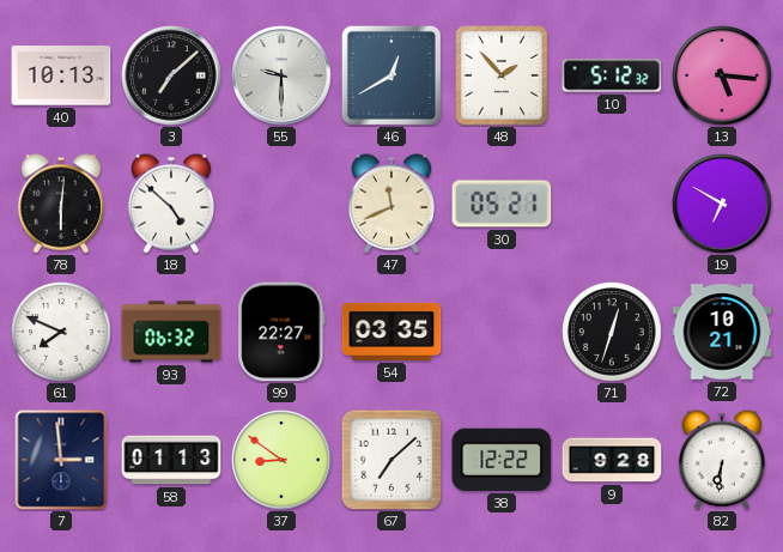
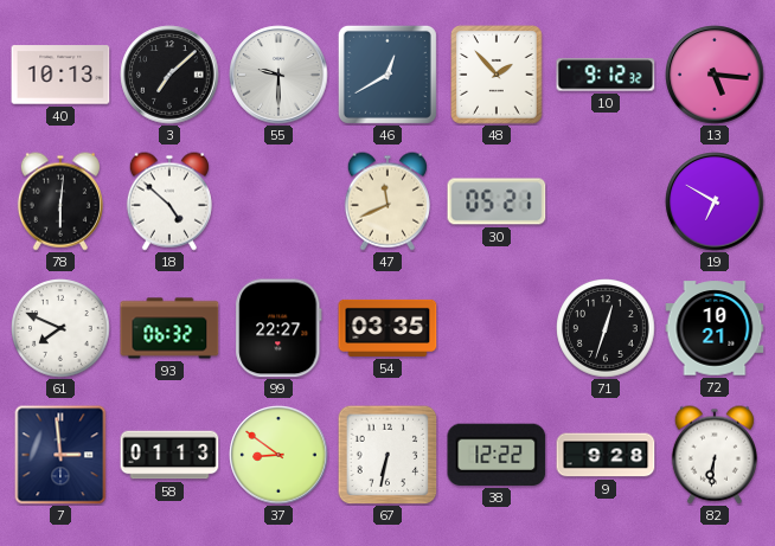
10: 5:12 -> 9:12
67: 7:08 -> 6:32
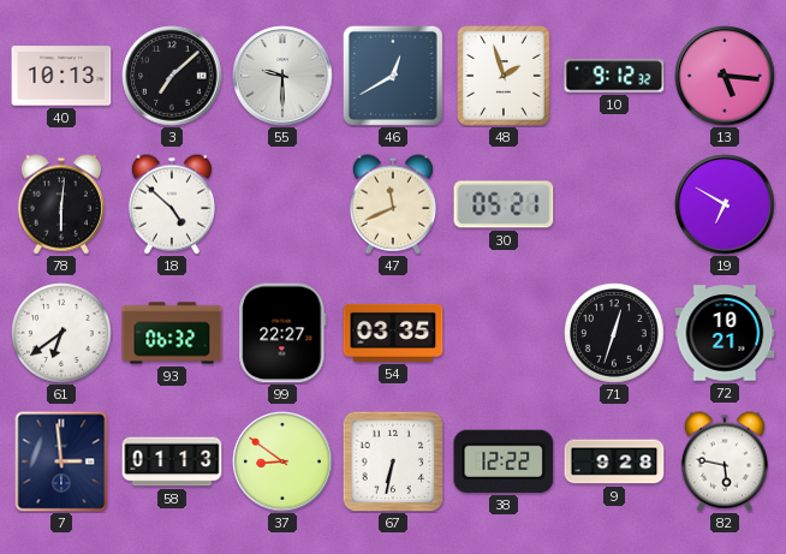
48: 1:53 -> 1:57
61: 7:49 -> 6:39
82: 6:31 -> 5:47
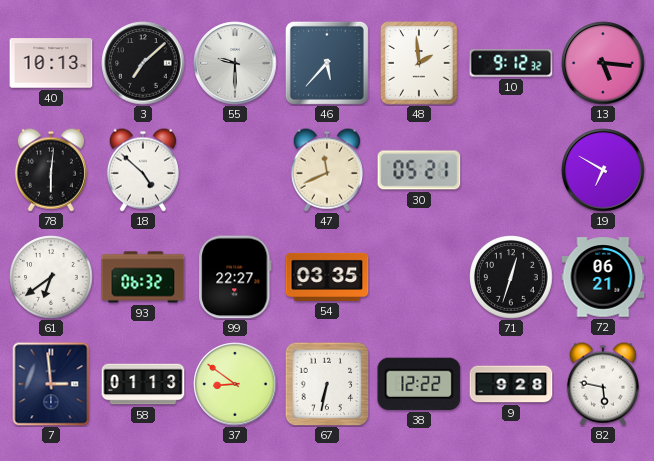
46: 12:40 -> 5:37
48: 1:57 -> 1:59
72: 10:21 -> 06:21
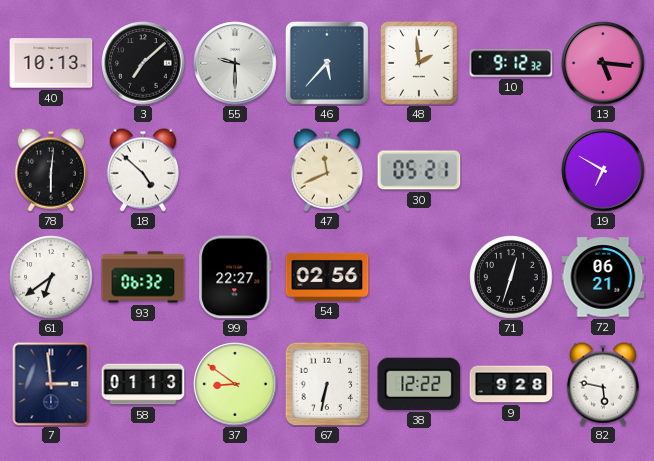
54: 03:35 -> 02:56
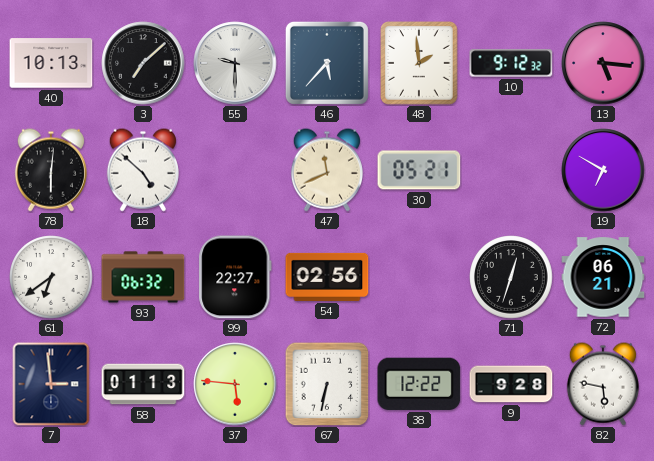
37: 8:51 -> 5:46
